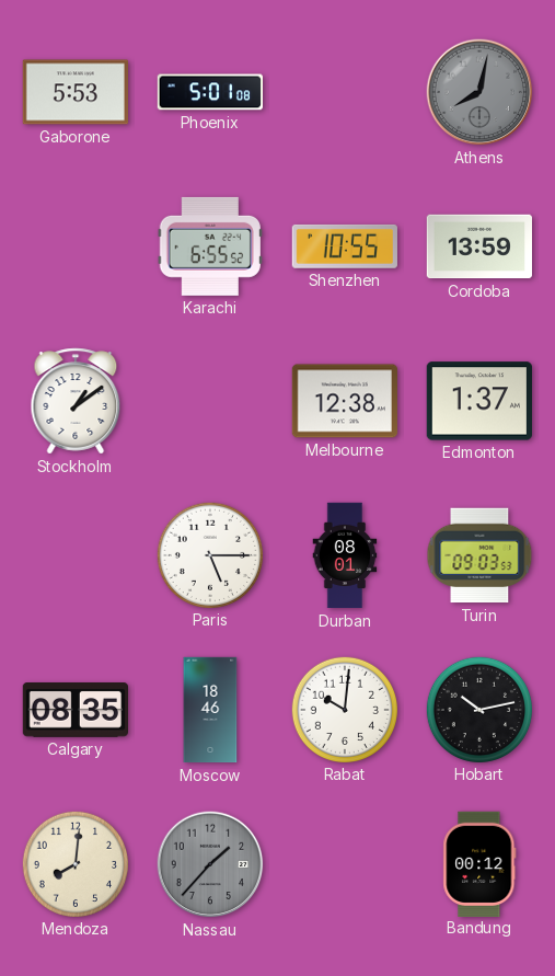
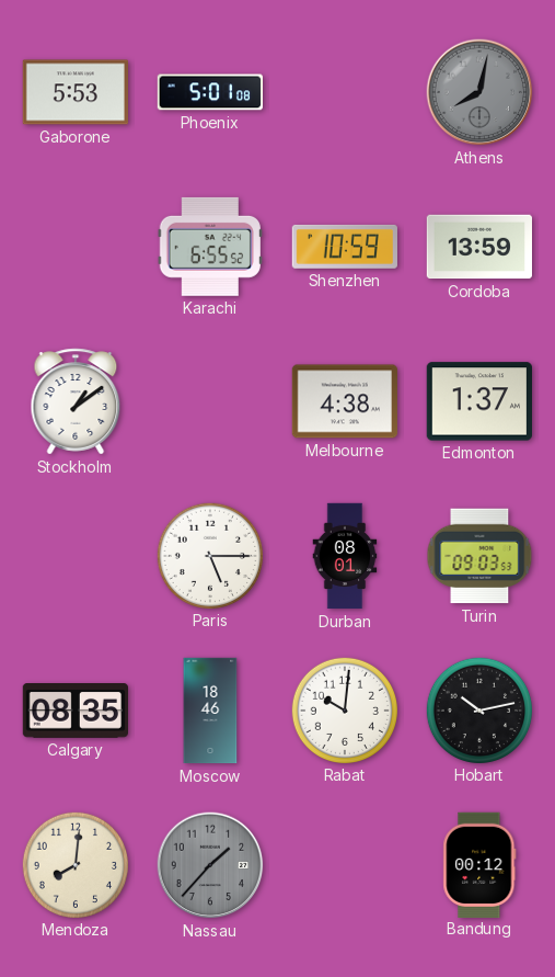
Shenzhen: 10:55 -> 10:59
Melbourne: 12:38 -> 4:38
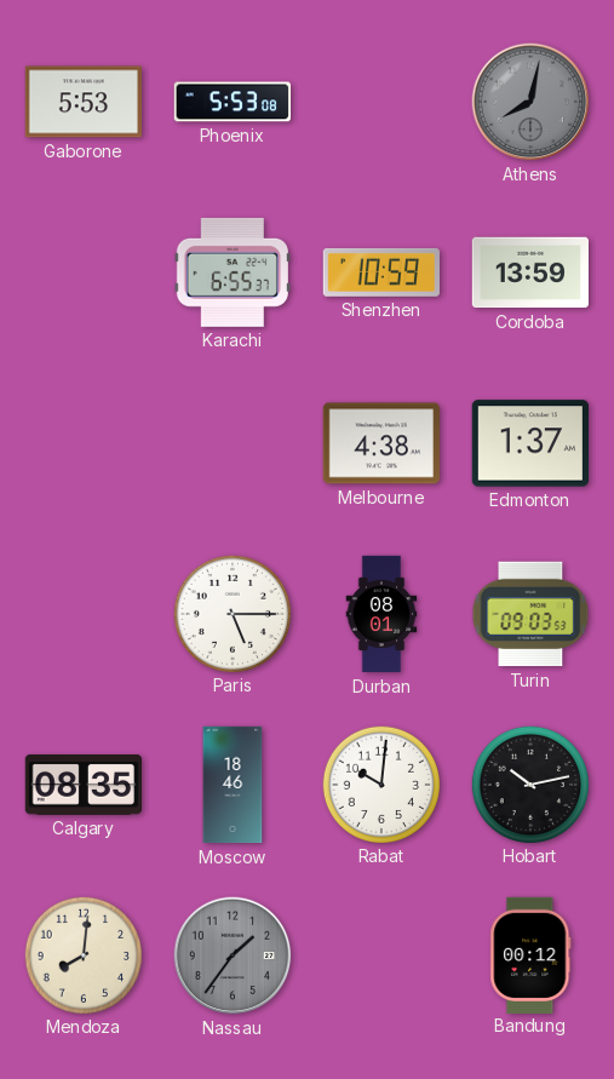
Phoenix: 5:01 -> 5:53
Karachi: 6:55:52 -> 6:55:37
Stockholm: 1:09 -> none
Nassau: 1:37 -> 1:36
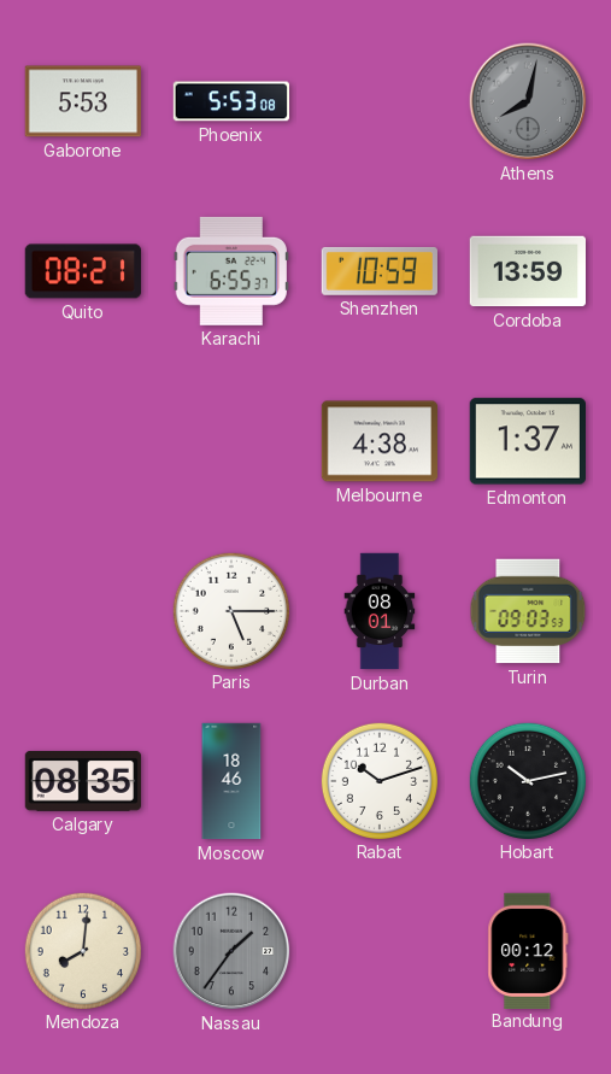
Quito: none -> 08:21
Rabat: 10:01 -> 10:12
